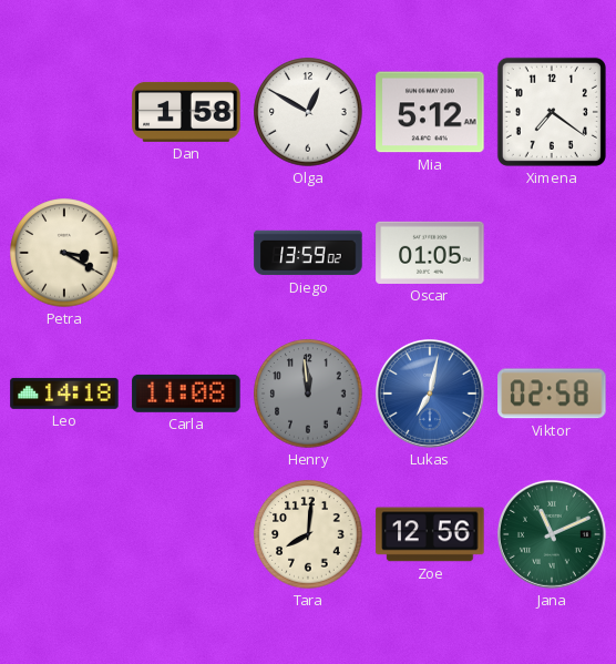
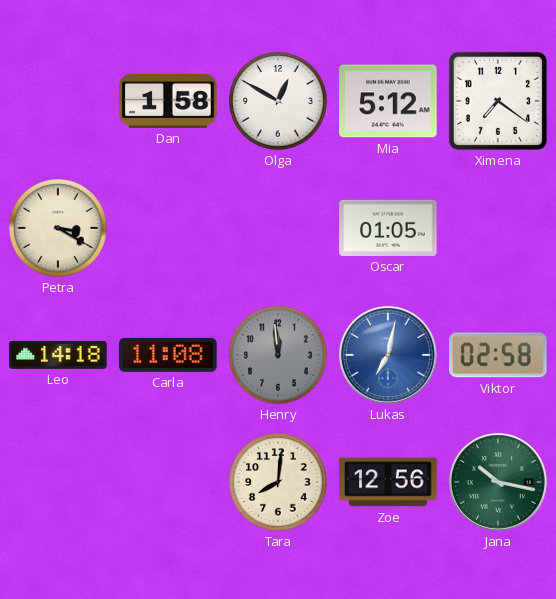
Diego: 13:59 -> none
Jana: 11:11 -> 10:17
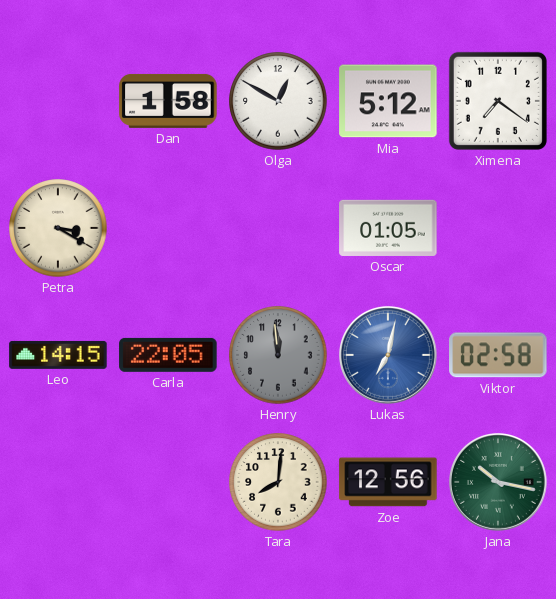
Leo: 14:18 -> 14:15
Carla: 11:08 -> 22:05
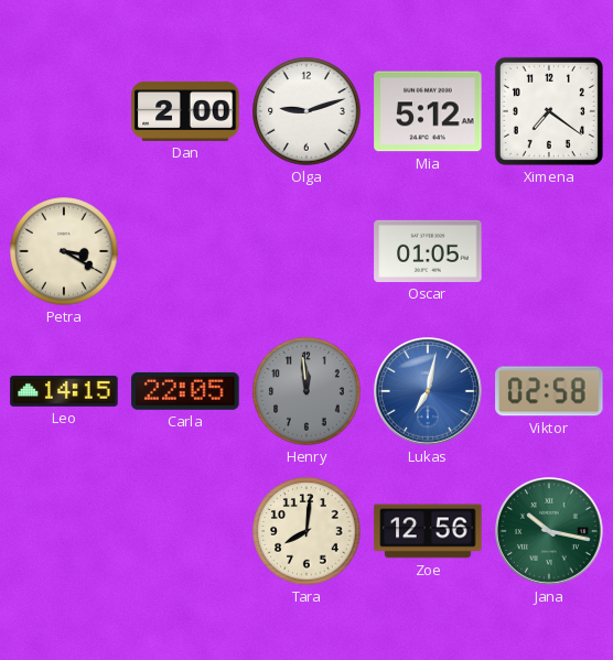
Dan: 1:58 -> 2:00
Olga: 12:50 -> 9:12
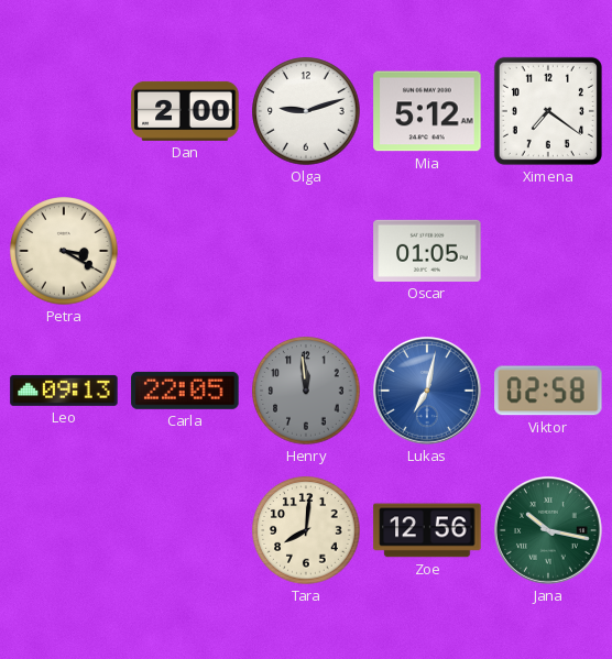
Leo: 14:15 -> 09:13
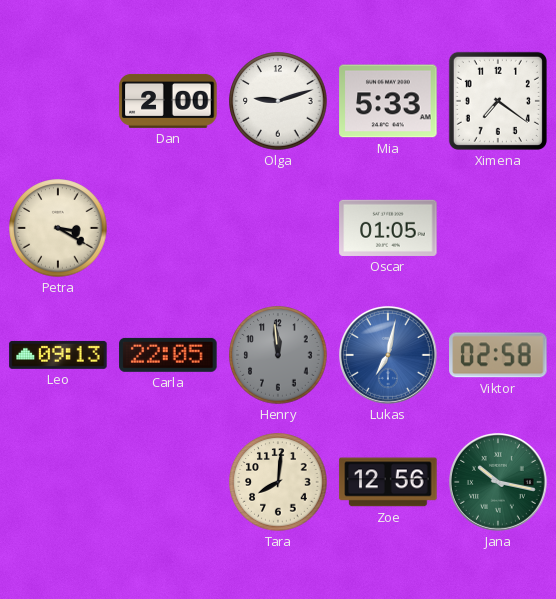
Mia: 5:12 -> 5:33
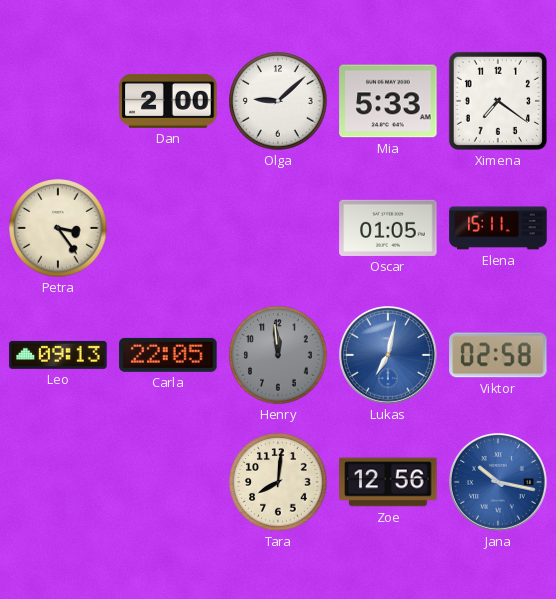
Olga: 9:12 -> 9:08
Petra: 3:20 -> 3:24
Elena: none -> 15:11
Jana dial: green -> blue
